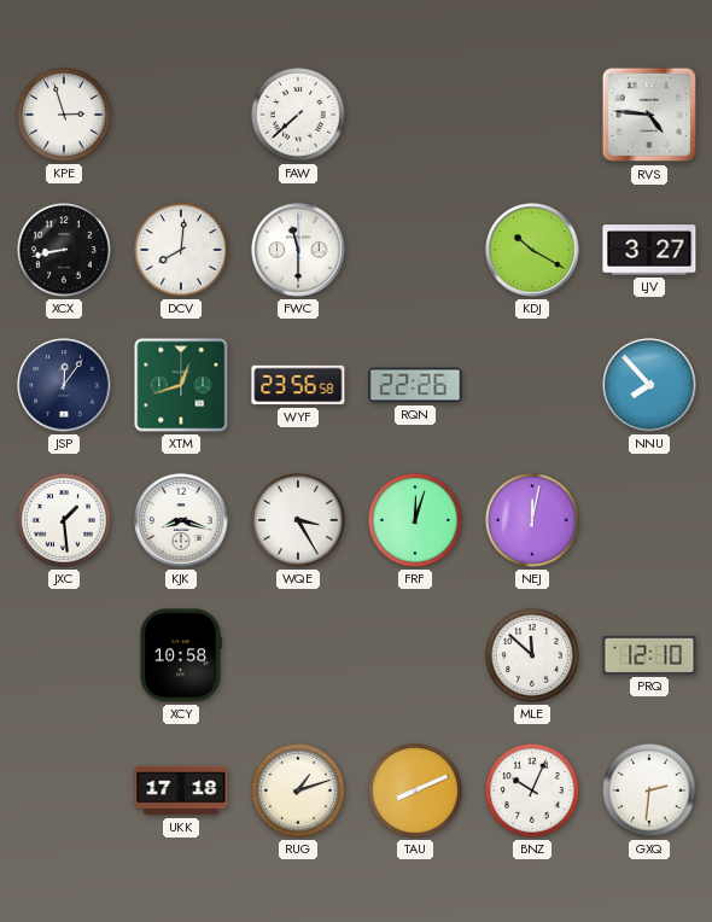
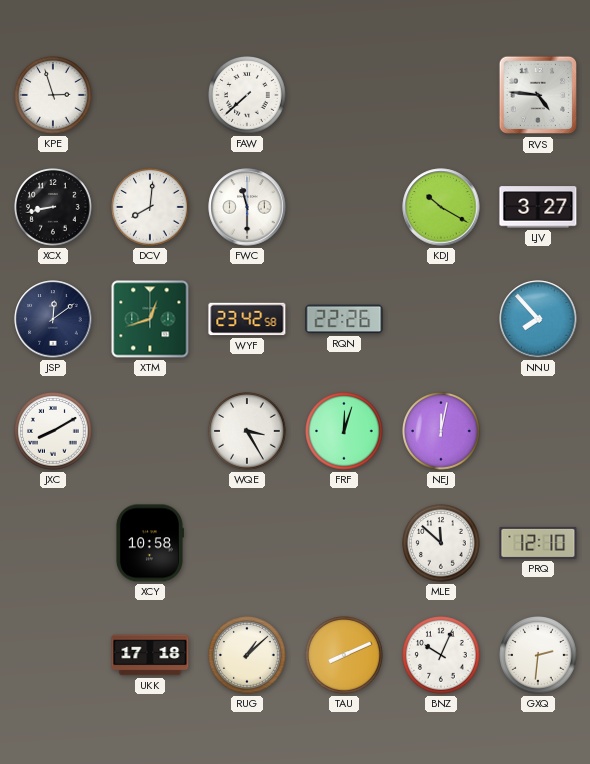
JSP: 12:06 -> 12:09
WYF: 23:56 -> 23:42
JXC: 1:29 -> 8:10
KJK: 8:18 -> none
RUG: 1:12 -> 1:08
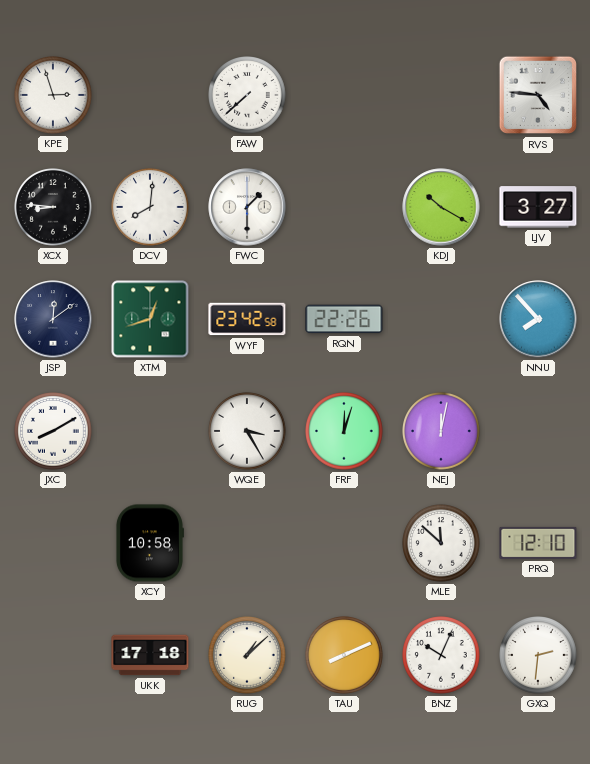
XCX: 8:43 -> 8:46
FWC: 11:30 -> 1:30
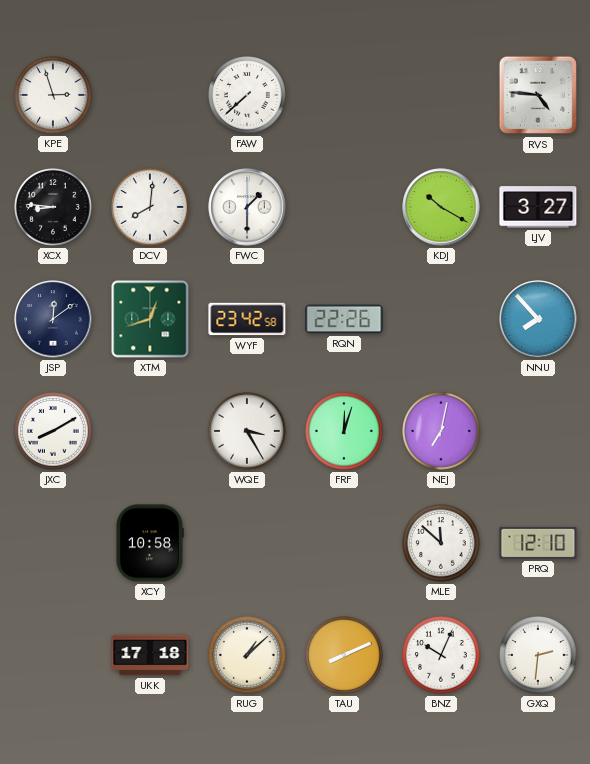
NEJ: 12:02 -> 7:02
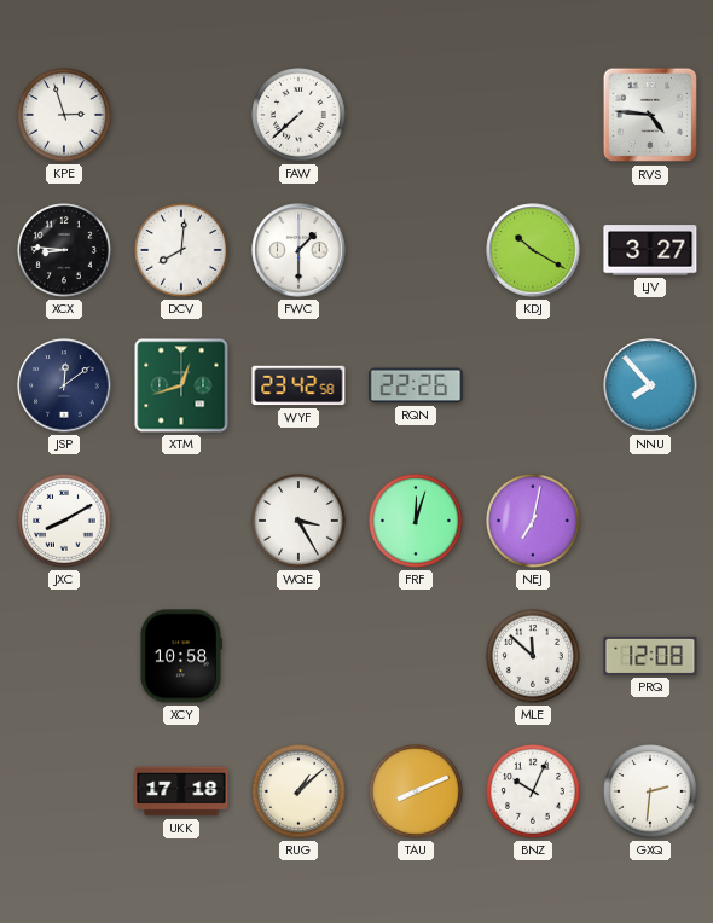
PRQ: 12:10 -> 12:08
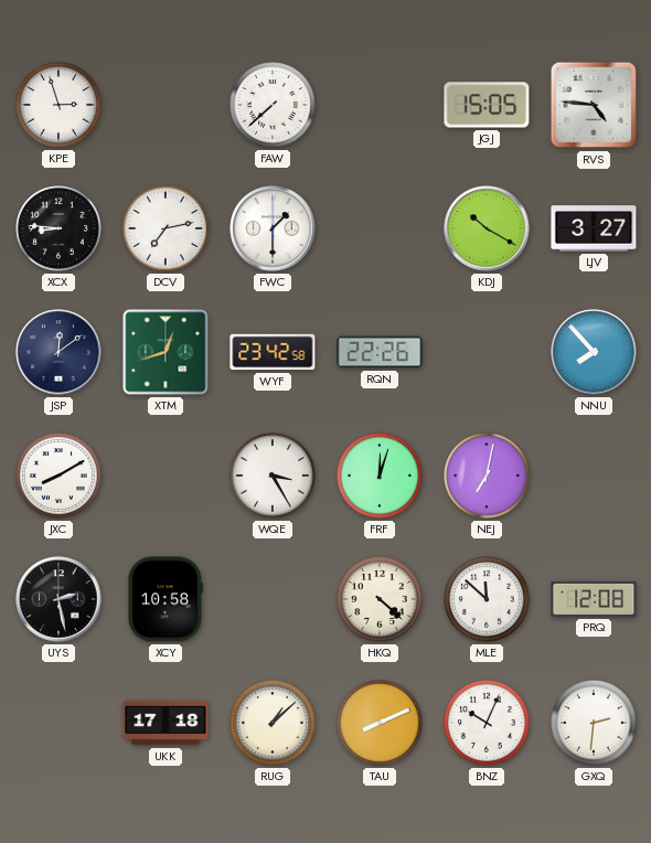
JGJ: none -> 15:05
DCV: 8:01 -> 7:13
UYS: none -> 2:28
HKQ: none -> 4:22
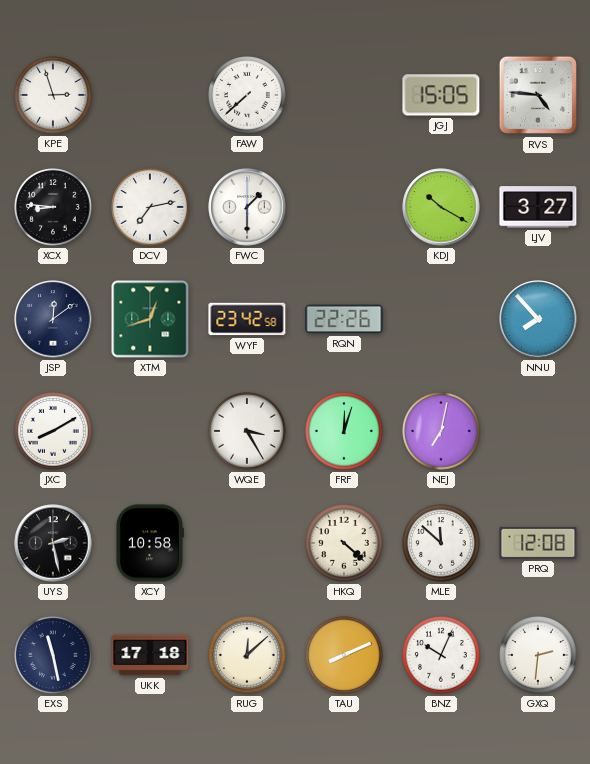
EXS: none -> 11:28
RUG: 1:08 -> 12:08
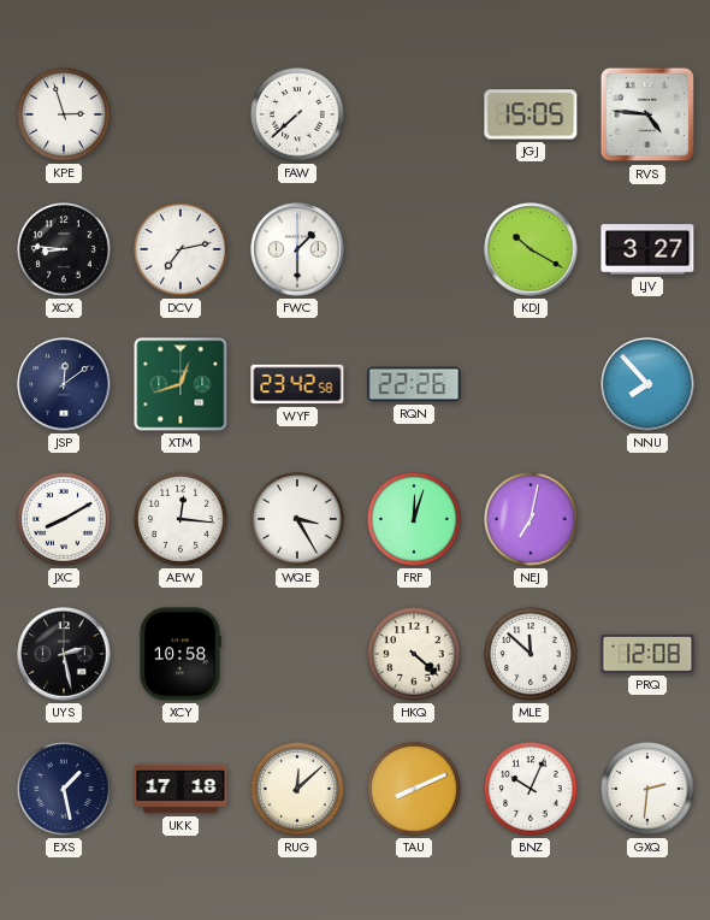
AEW: none -> 12:16
EXS: 11:28 -> 1:28
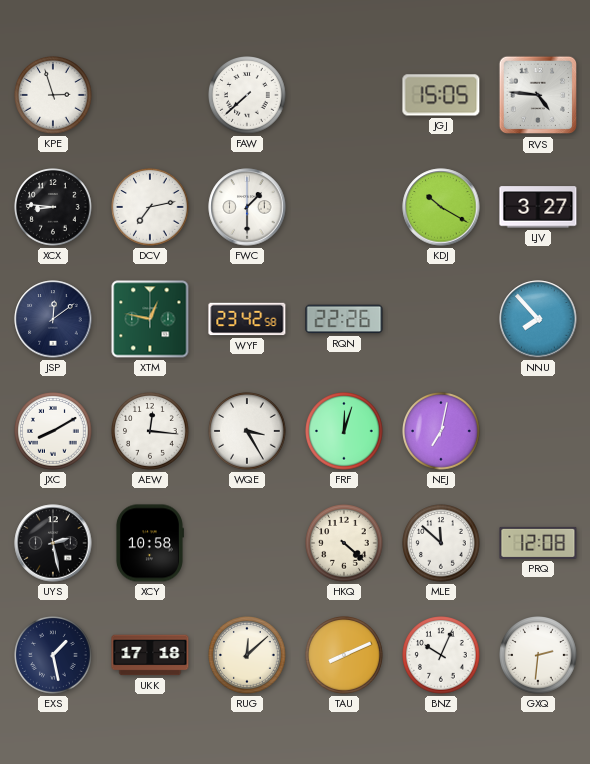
XTM: 12:42 -> 12:47
